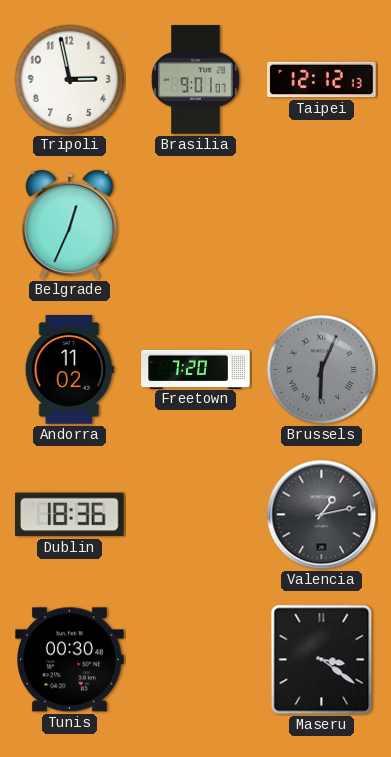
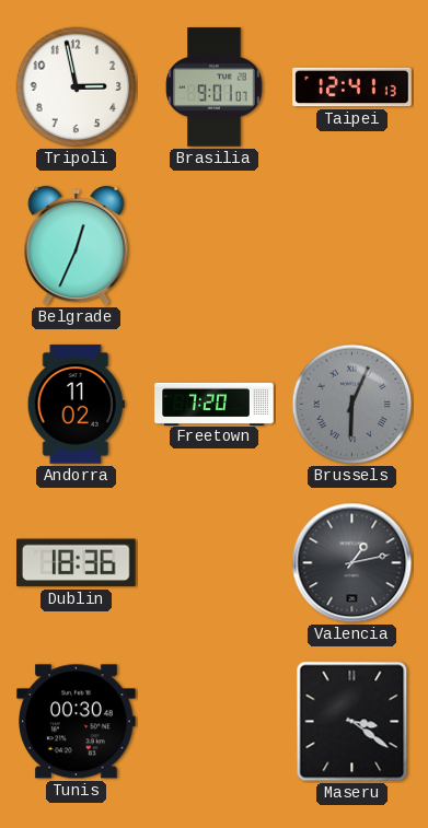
Taipei: 12:12 -> 12:41
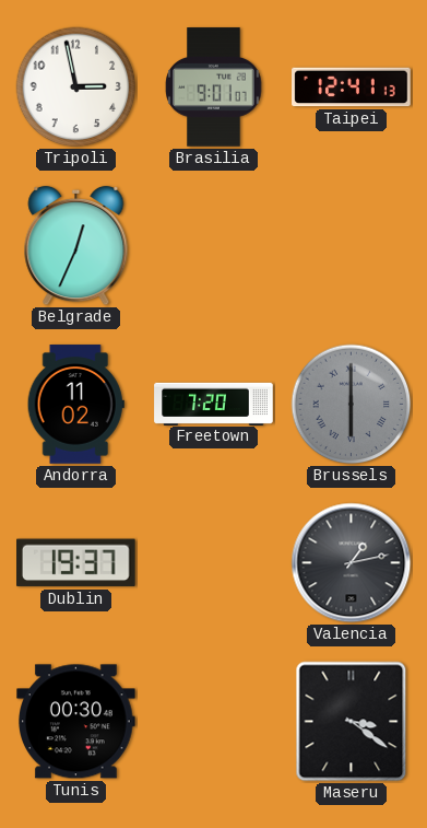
Brussels: 6:04 -> 6:00
Dublin: 18:36 -> 19:37
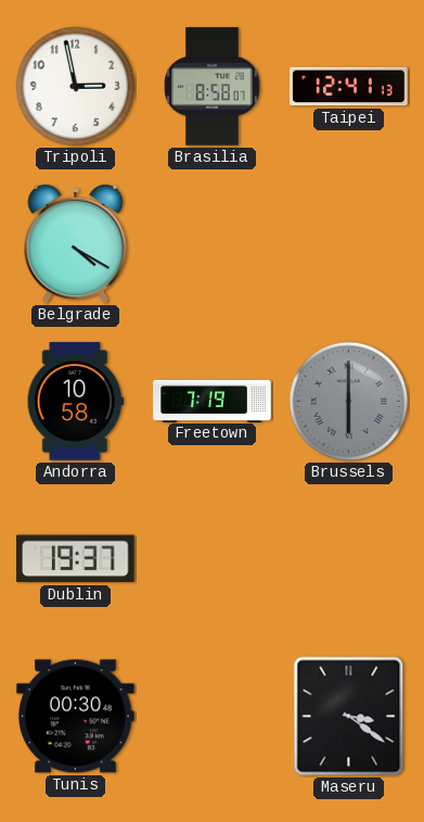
Brasilia: 9:01 -> 8:58
Belgrade: 12:34 -> 4:20
Andorra: 11:02 -> 10:58
Freetown: 7:20 -> 7:19
Valencia: 1:13 -> none
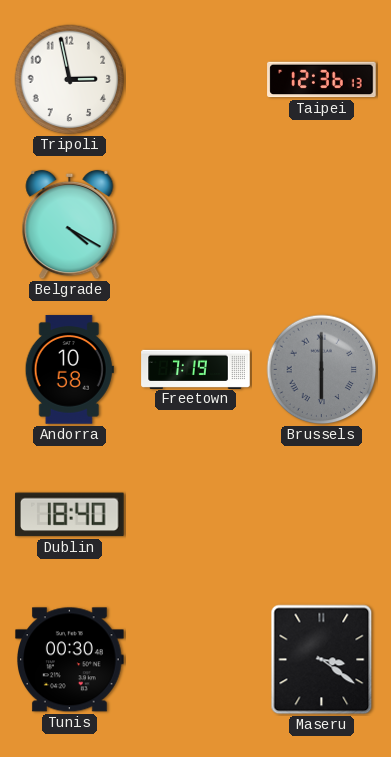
Brasilia: 8:58 -> none
Taipei: 12:41 -> 12:36
Dublin: 19:37 -> 18:40
